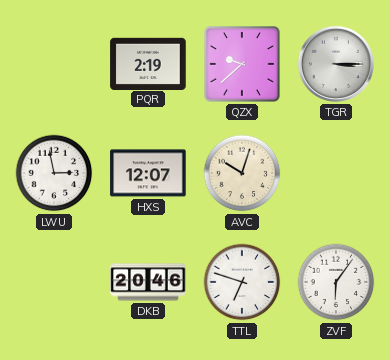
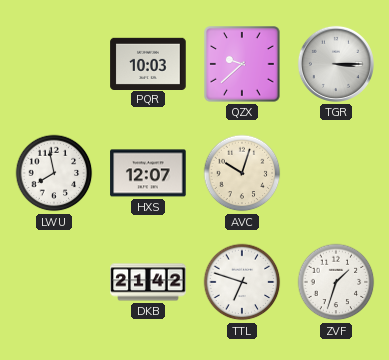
PQR: 2:19 -> 10:03
LWU: 2:58 -> 7:58
DKB: 20:46 -> 21:42
ZVF: 6:06 -> 1:33
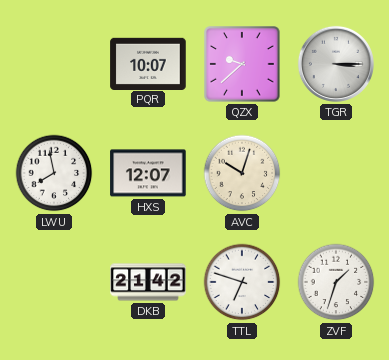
PQR: 10:03 -> 10:07
